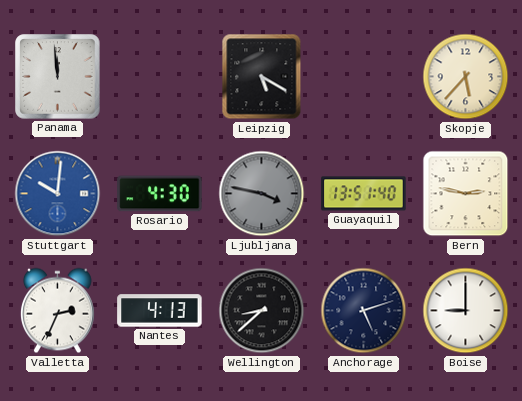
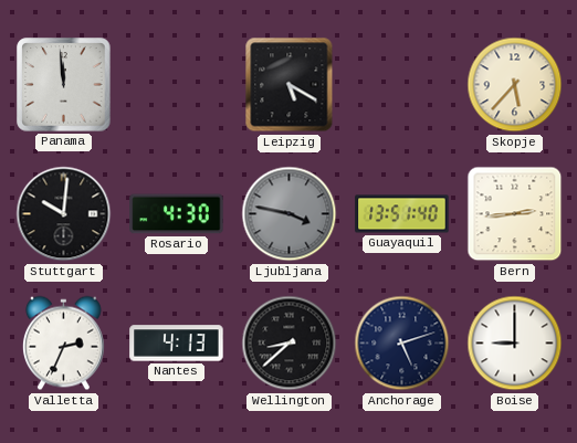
Stuttgart dial: blue -> black
Bern: 2:47 -> 2:44
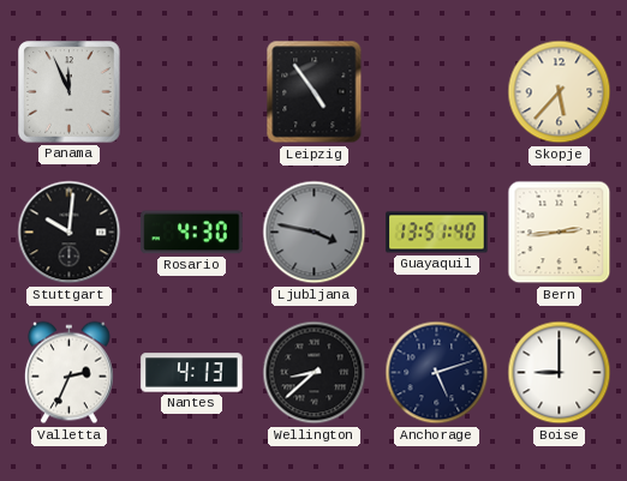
Panama: 11:59 -> 11:56
Leipzig: 5:20 -> 4:54
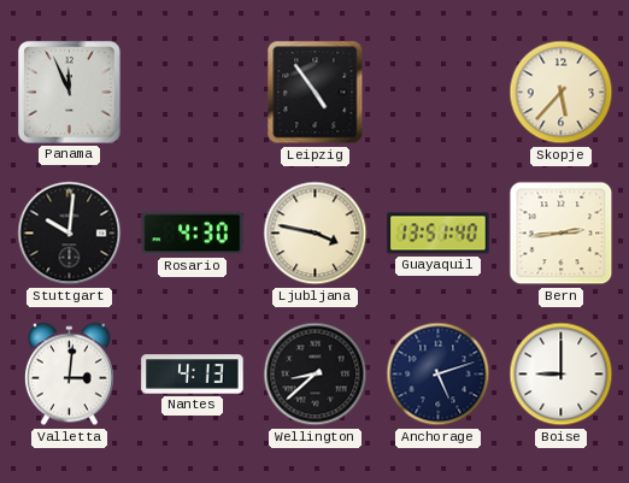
Ljubljana dial: grey -> cream
Valletta: 2:34 -> 3:01
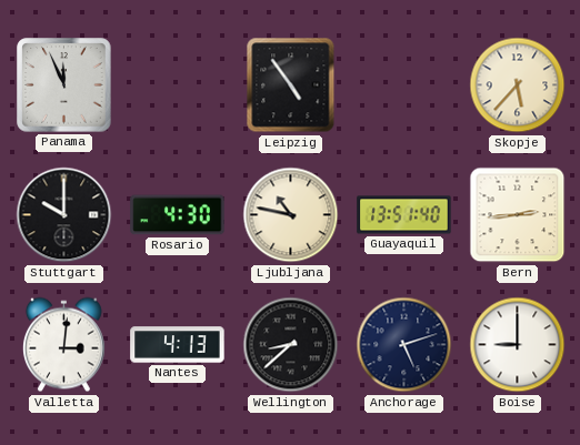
Stuttgart: 10:01 -> 10:00
Ljubljana: 3:47 -> 10:47
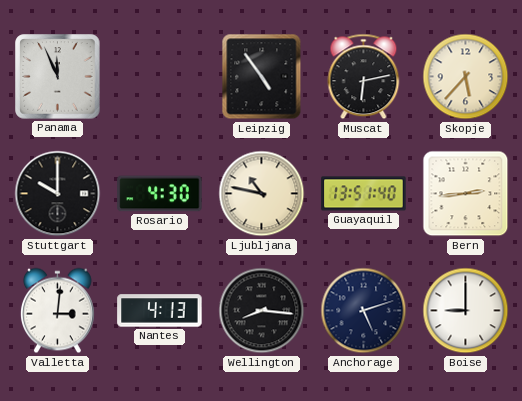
Muscat: none -> 6:13
Wellington: 8:38 -> 8:16
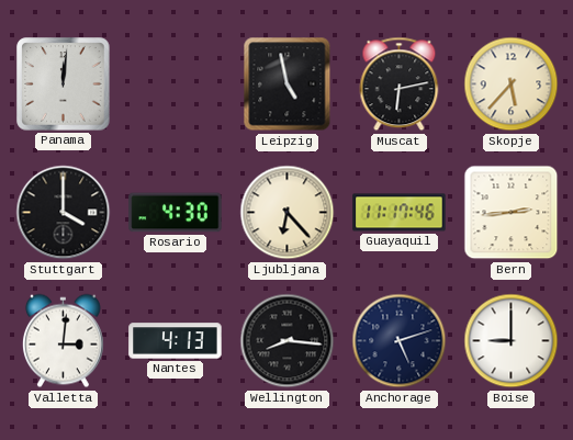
Panama: 11:56 -> 12:01
Leipzig: 4:54 -> 4:58
Stuttgart: 10:00 -> 4:00
Ljubljana: 10:47 -> 6:23
Guayaquil: 13:51 -> 11:17
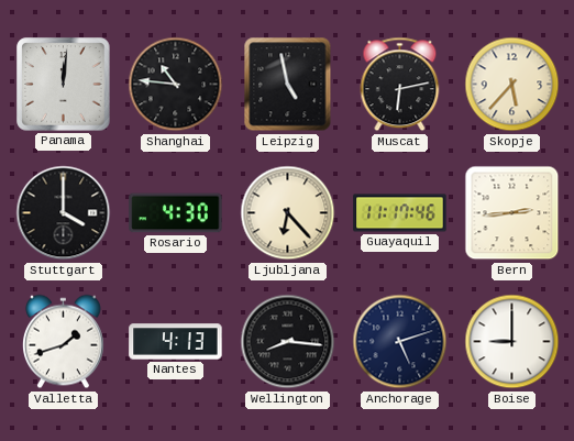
Shanghai: none -> 10:46
Valletta: 3:01 -> 1:42
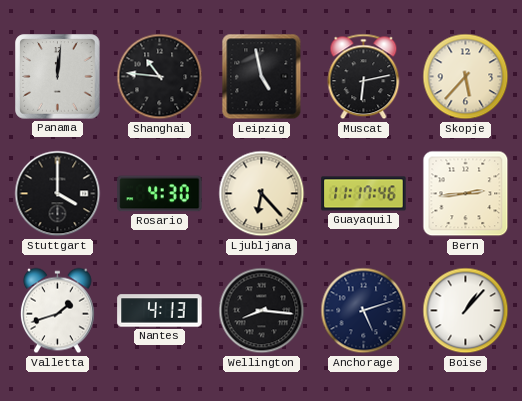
Boise: 9:00 -> 1:07
